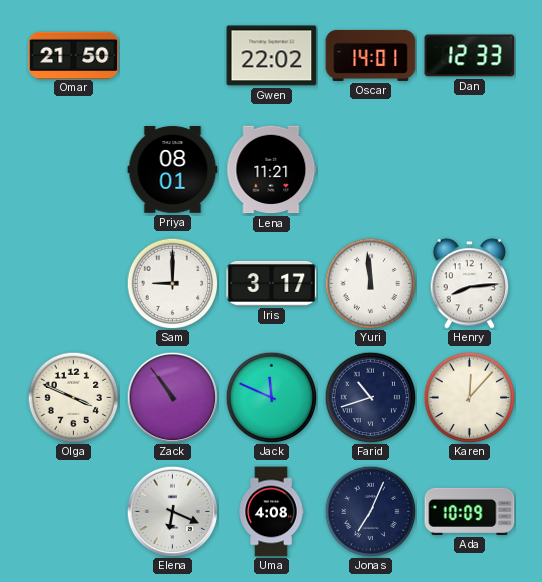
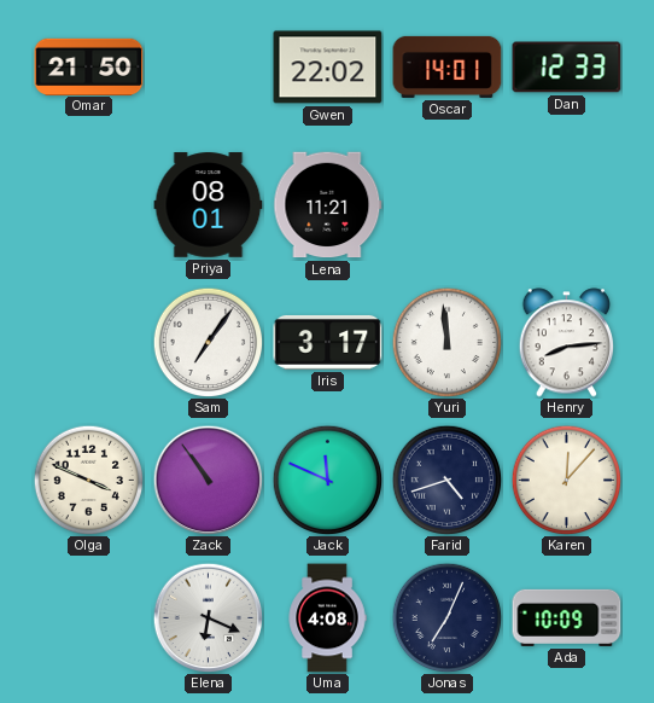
Sam: 9:00 -> 7:06
Farid: 10:42 -> 4:42
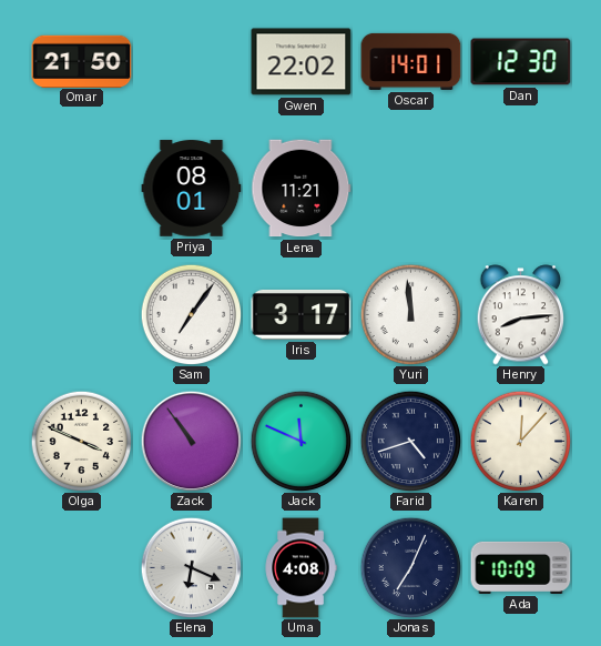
Dan: 12:33 -> 12:30
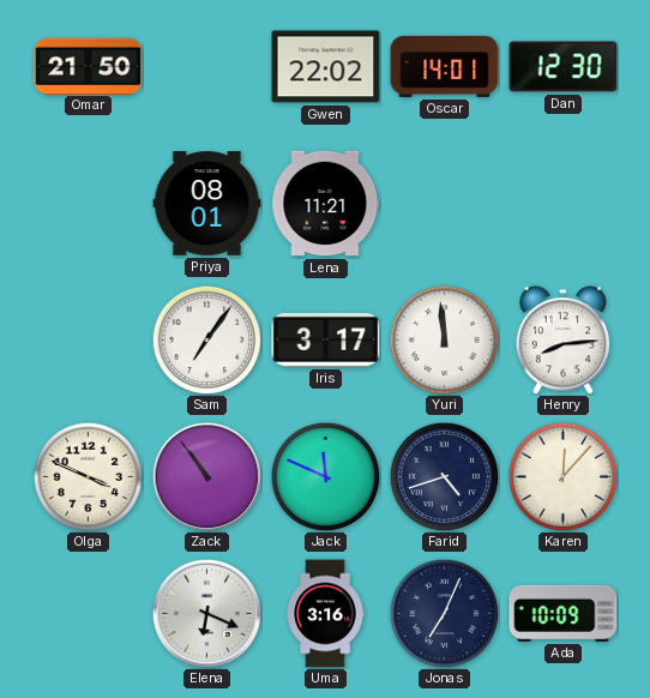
Uma: 4:08 -> 3:16
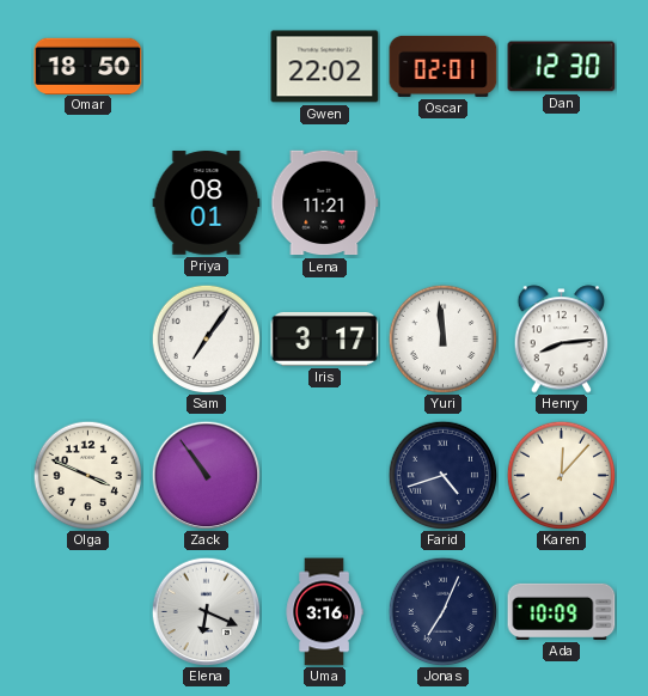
Omar: 21:50 -> 18:50
Oscar: 14:01 -> 02:01
Jack: 11:49 -> none
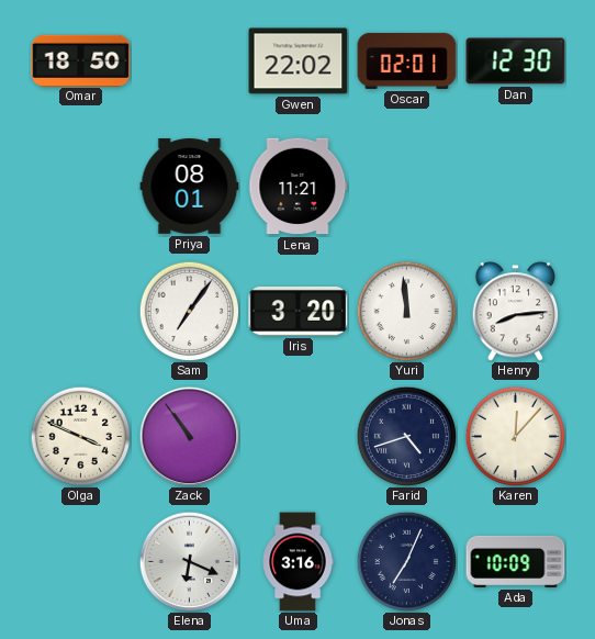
Iris: 3:17 -> 3:20
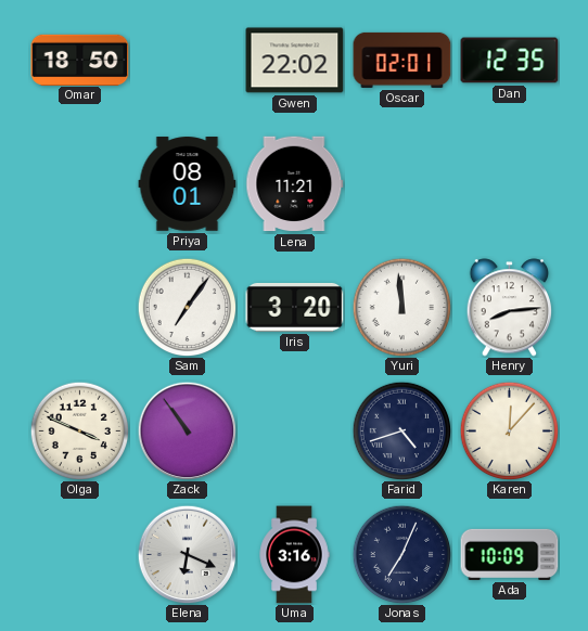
Dan: 12:30 -> 12:35
